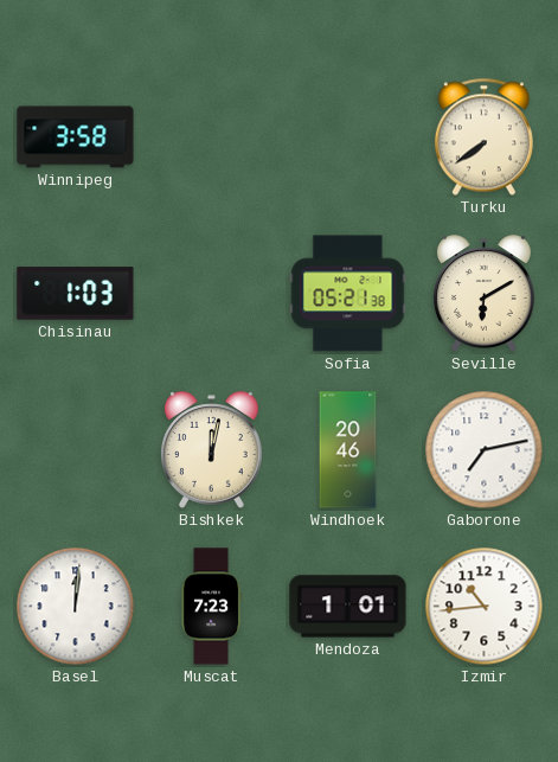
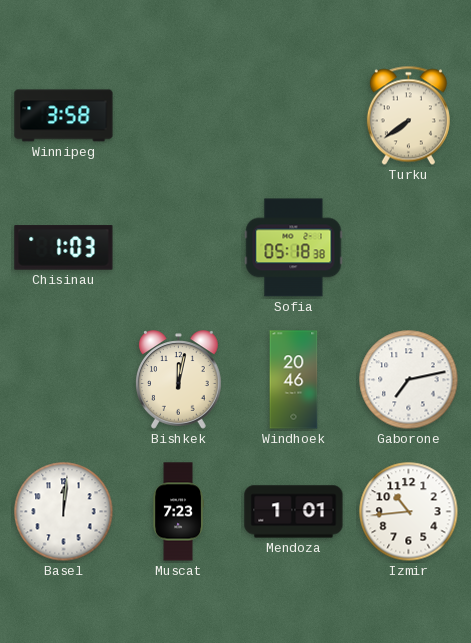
Sofia: 05:21 -> 05:18
Seville: 6:10 -> none
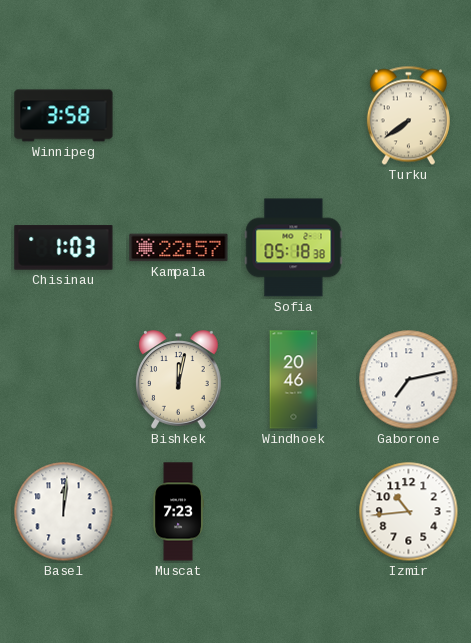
Kampala: none -> 22:57
Mendoza: 1:01 -> none
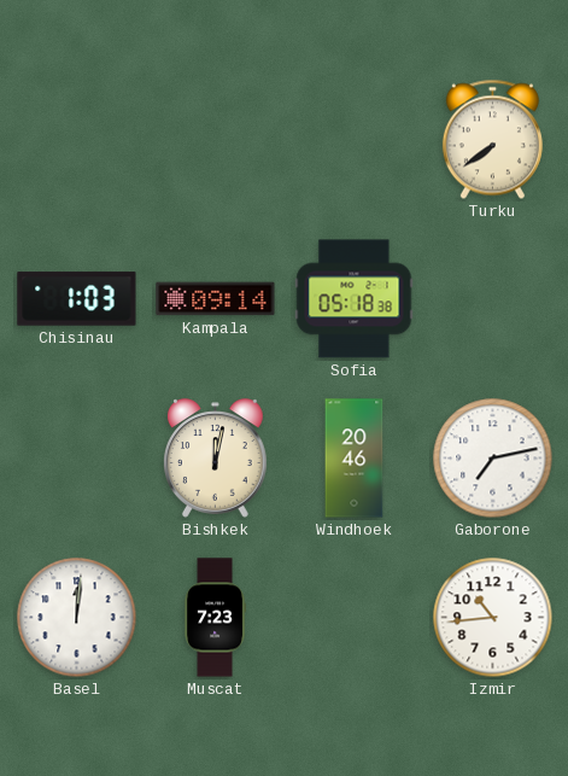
Winnipeg: 3:58 -> none
Kampala: 22:57 -> 09:14
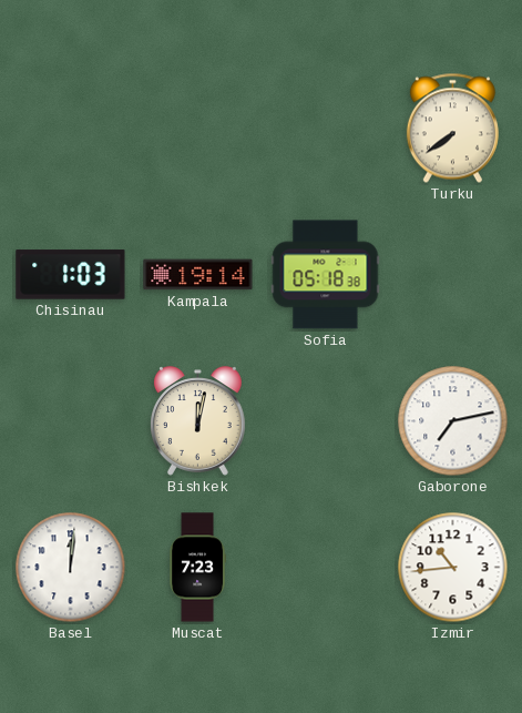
Kampala: 09:14 -> 19:14
Windhoek: 20:46 -> none
